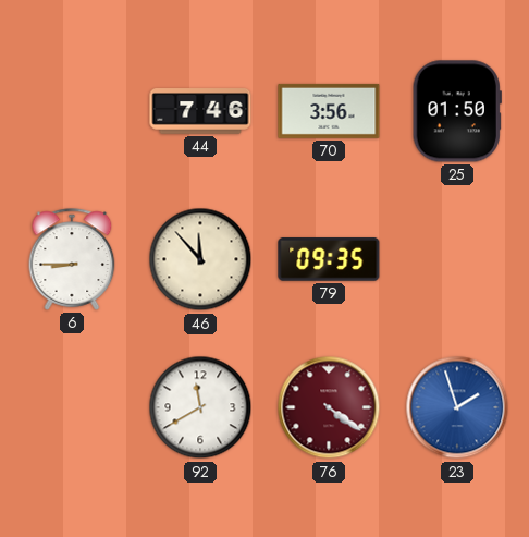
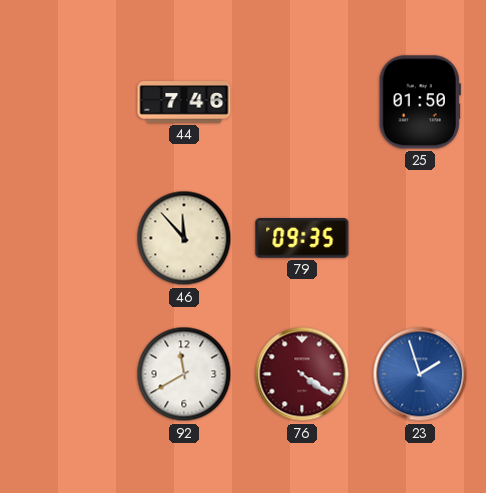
70: 3:56 -> none
6: 8:45 -> none
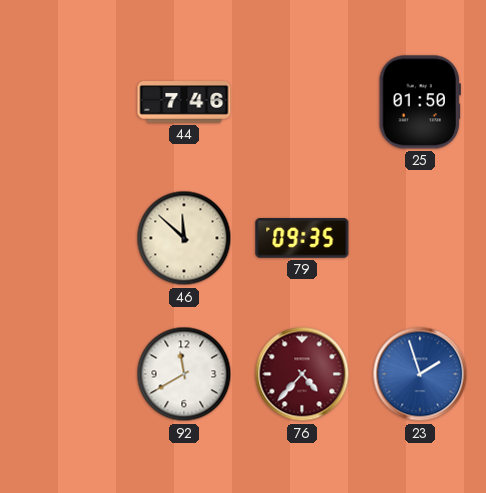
46: 11:53 -> 11:52
76: 4:21 -> 4:37
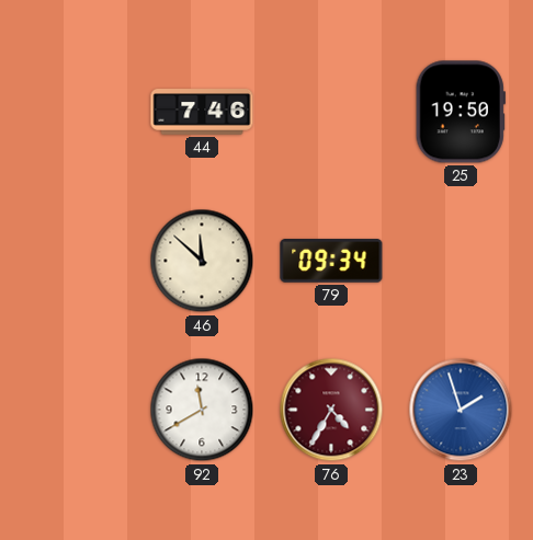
25: 01:50 -> 19:50
79: 09:35 -> 09:34
76: 4:37 -> 4:35
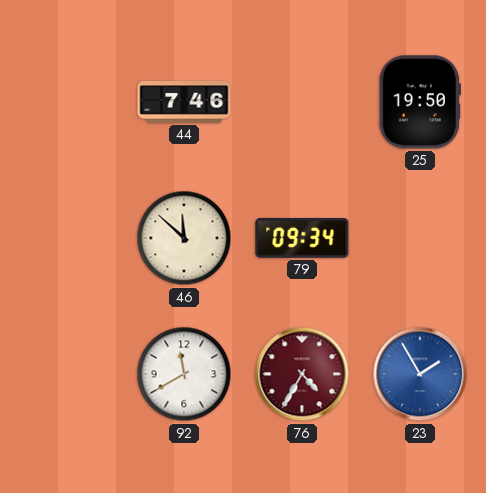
23: 1:57 -> 1:55
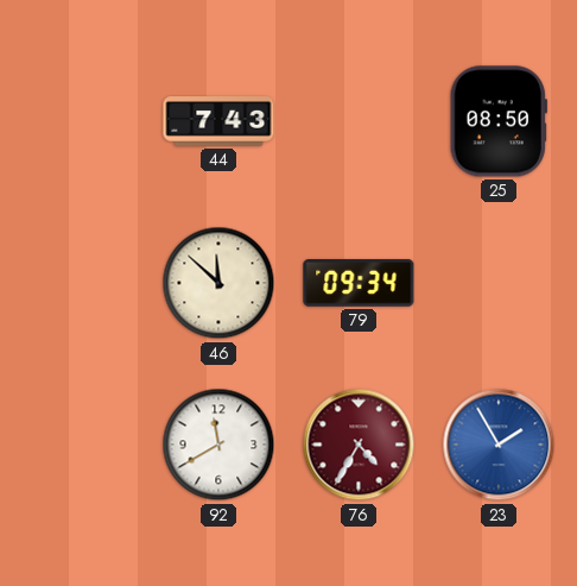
44: 7:46 -> 7:43
25: 19:50 -> 08:50
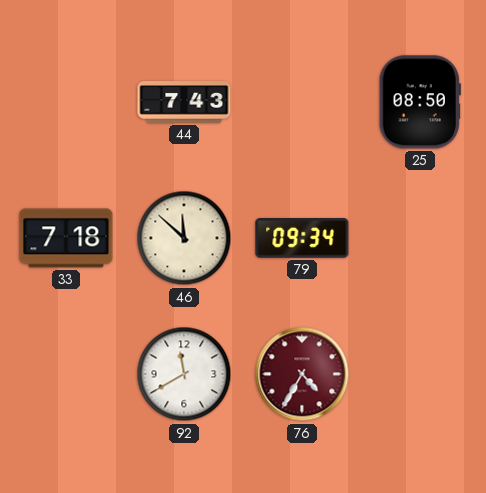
33: none -> 7:18
23: 1:55 -> none
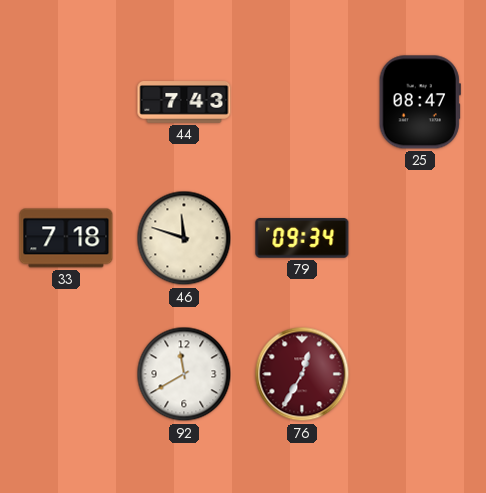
25: 08:50 -> 08:47
46: 11:52 -> 11:48
76: 4:35 -> 12:35
